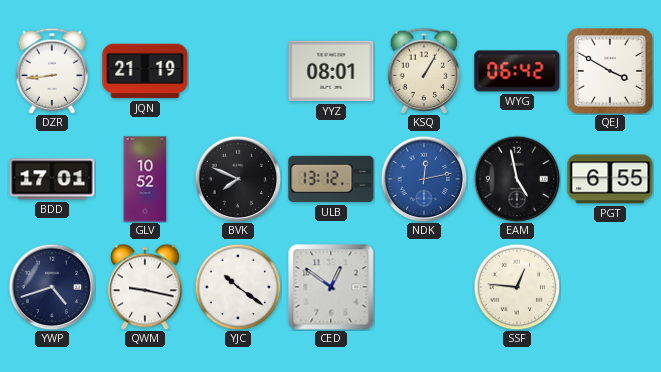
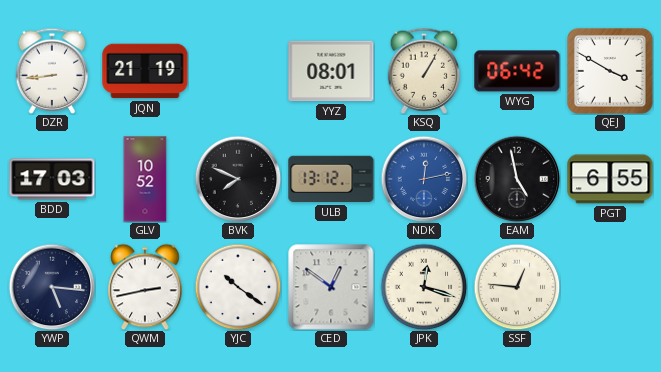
BDD: 17:01 -> 17:03
YWP: 4:42 -> 5:16
QWM: 9:17 -> 2:43
JPK: none -> 12:18
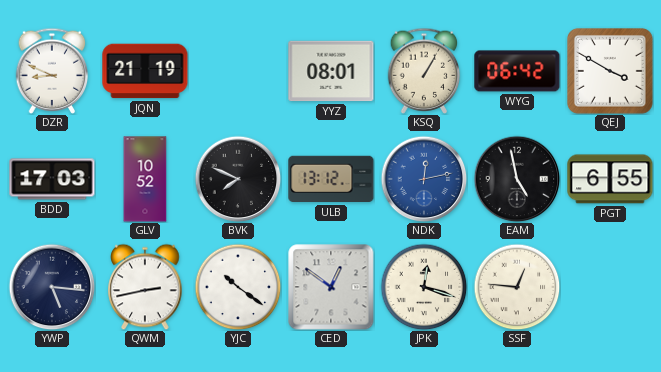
DZR: 8:44 -> 8:49
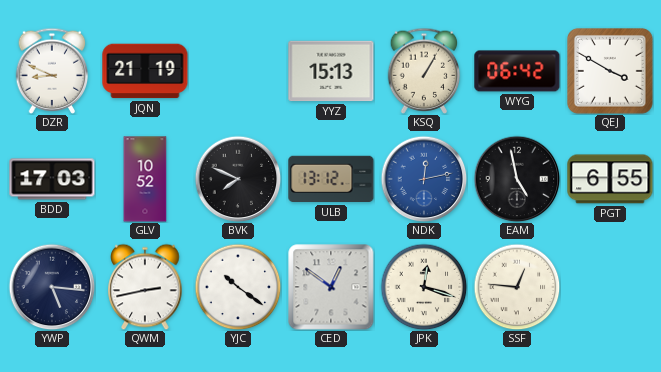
YYZ: 08:01 -> 15:13
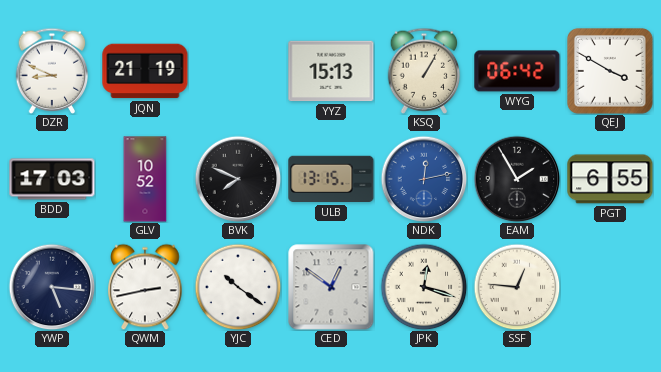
ULB: 13:12 -> 13:15
EAM: 4:58 -> 1:55
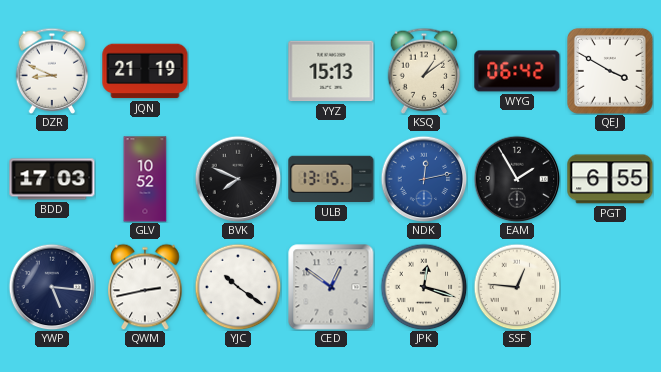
KSQ: 1:05 -> 1:09
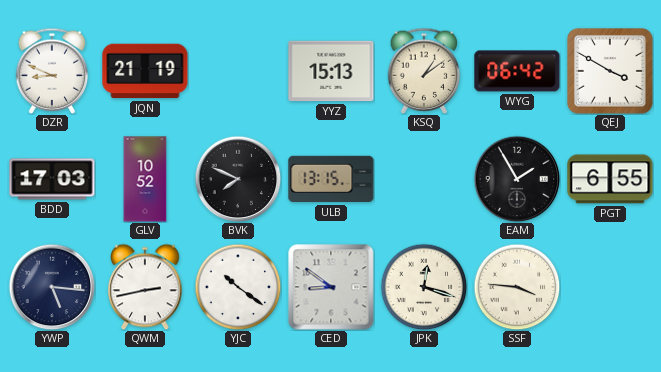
NDK: 12:13 -> none
CED: 12:51 -> 8:51
SSF: 12:46 -> 3:46
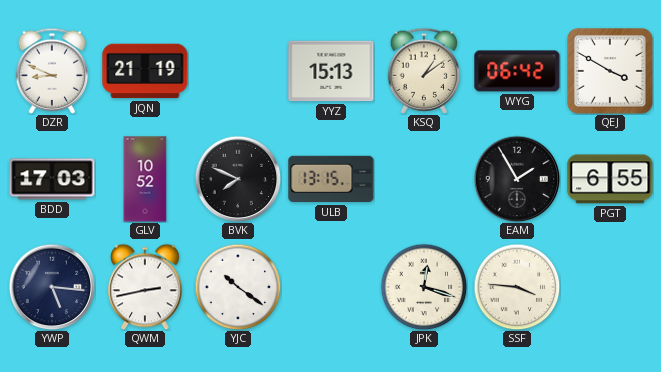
CED: 8:51 -> none
